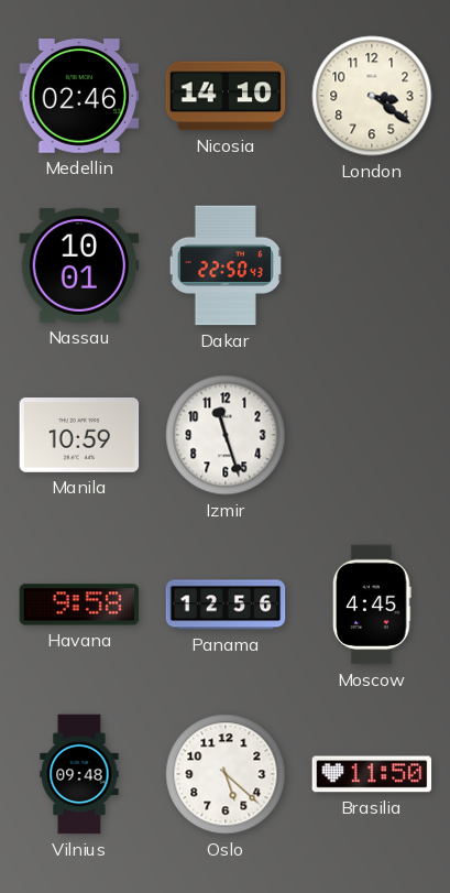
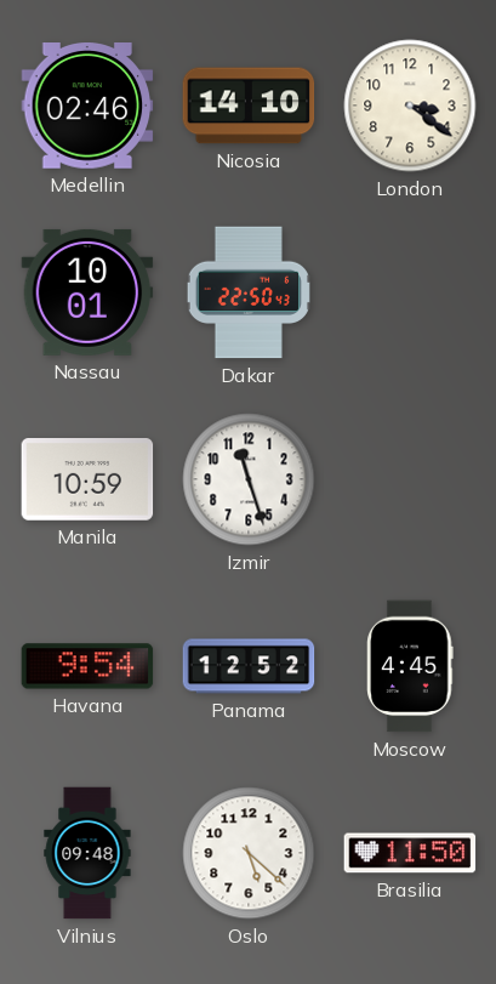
Havana: 9:58 -> 9:54
Panama: 12:56 -> 12:52
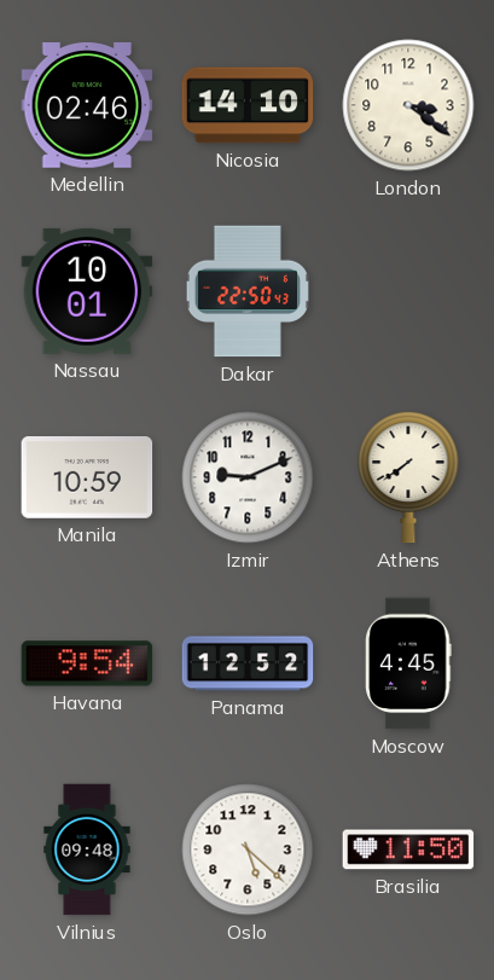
Izmir: 11:27 -> 9:11
Athens: none -> 7:39
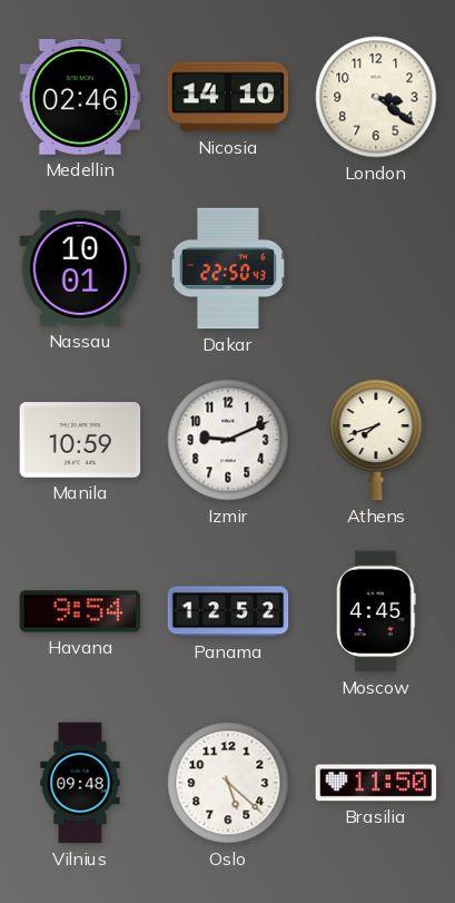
Athens: 7:39 -> 7:42
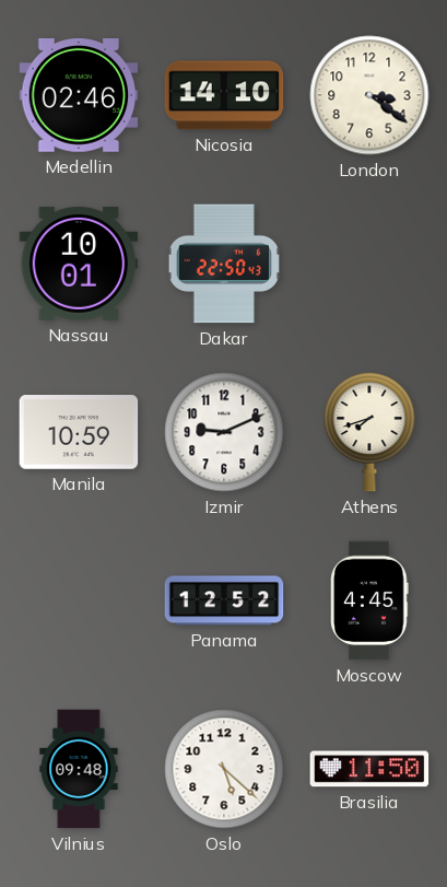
Havana: 9:54 -> none
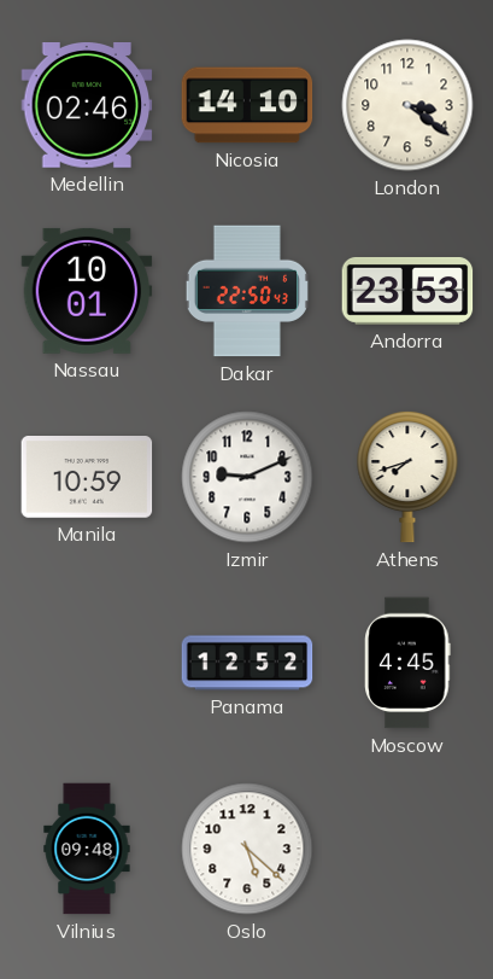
Andorra: none -> 23:53
Brasilia: 11:50 -> none
